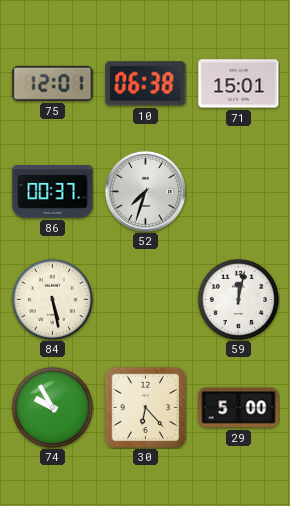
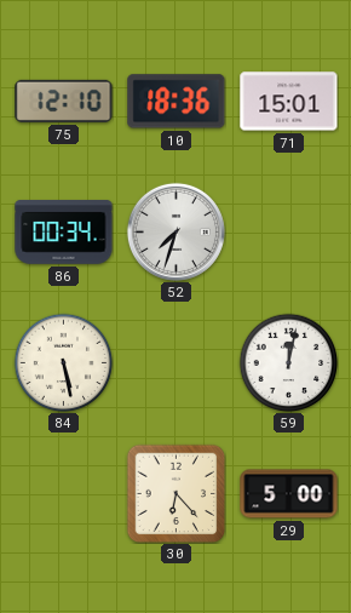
75: 12:01 -> 12:10
10: 06:38 -> 18:36
86: 00:37 -> 00:34
74: 9:55 -> none
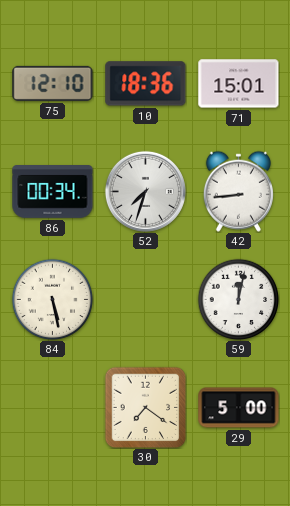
42: none -> 8:44
30: 6:23 -> 7:21
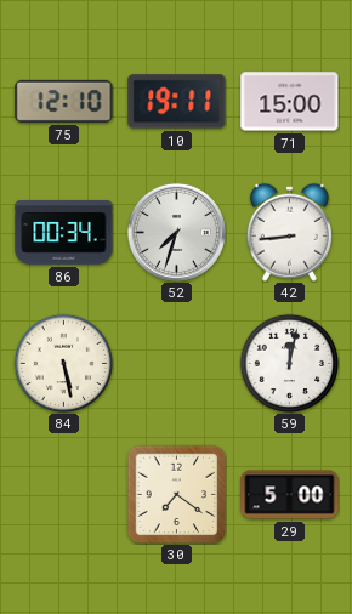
10: 18:36 -> 19:11
71: 15:01 -> 15:00
